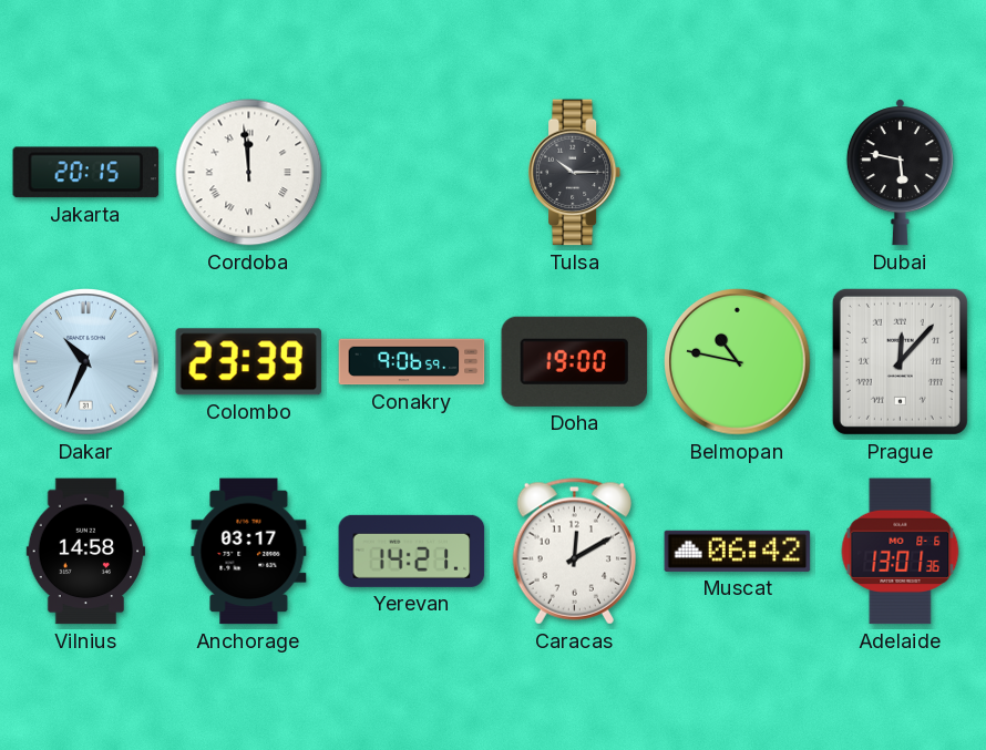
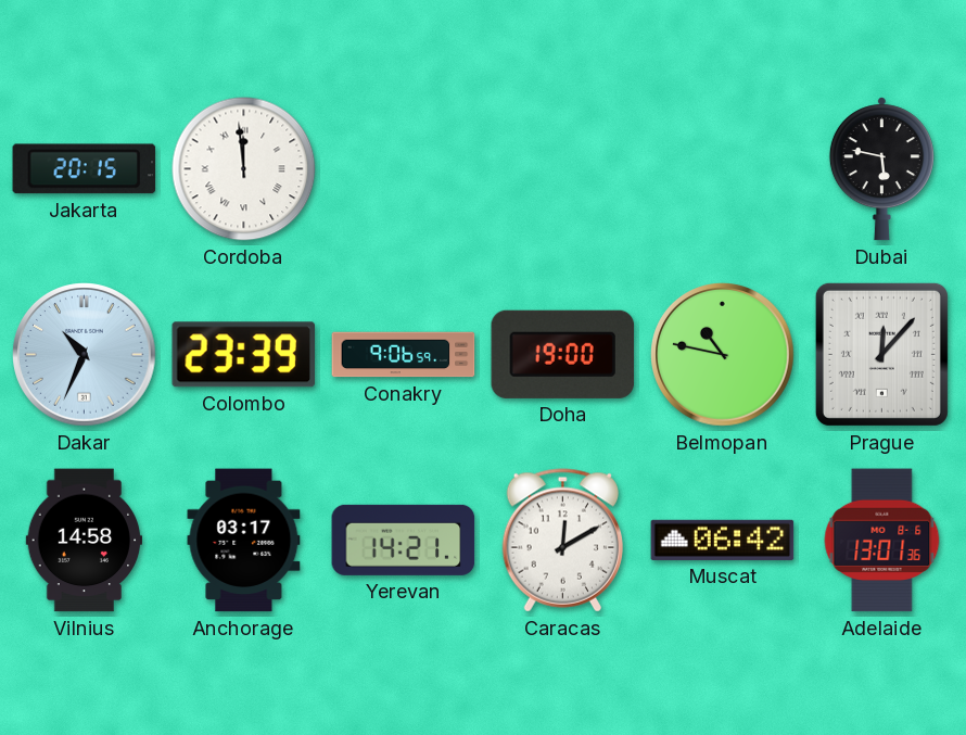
Tulsa: 10:15 -> none
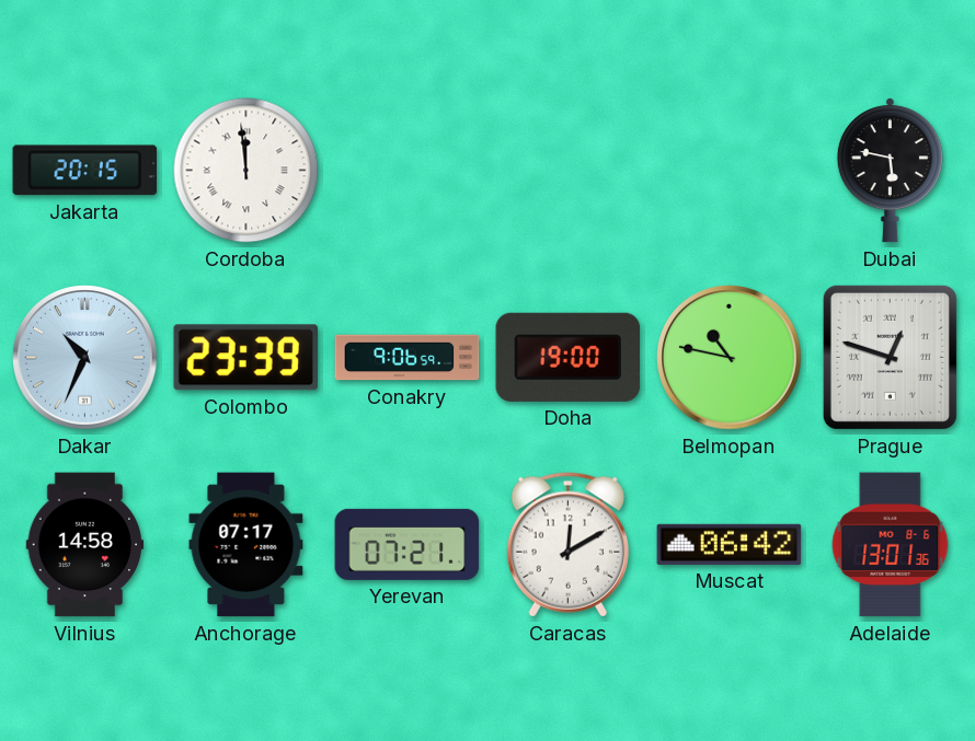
Prague: 12:07 -> 12:48
Anchorage: 03:17 -> 07:17
Yerevan: 14:21 -> 07:21
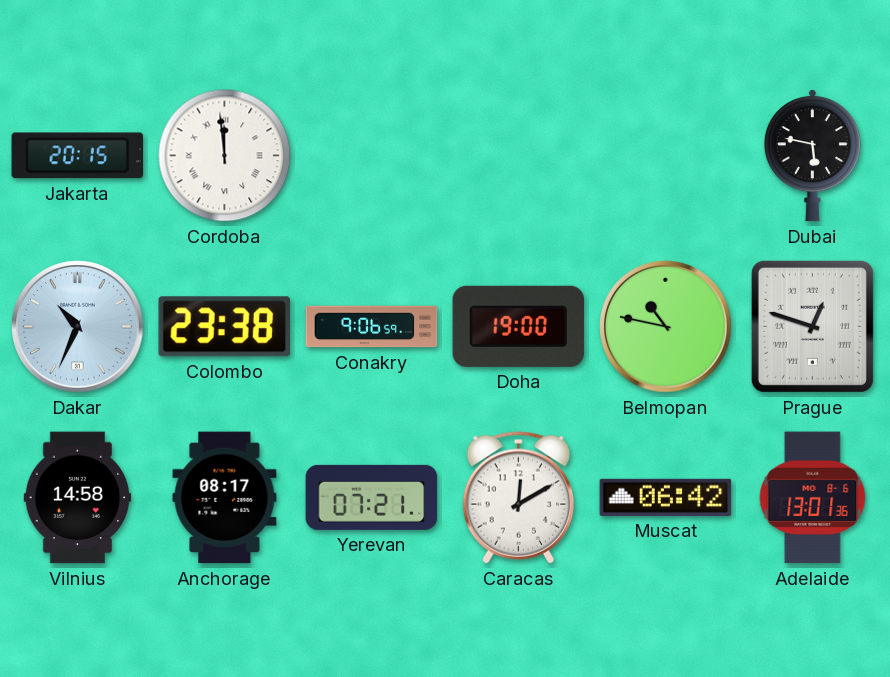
Colombo: 23:39 -> 23:38
Anchorage: 07:17 -> 08:17
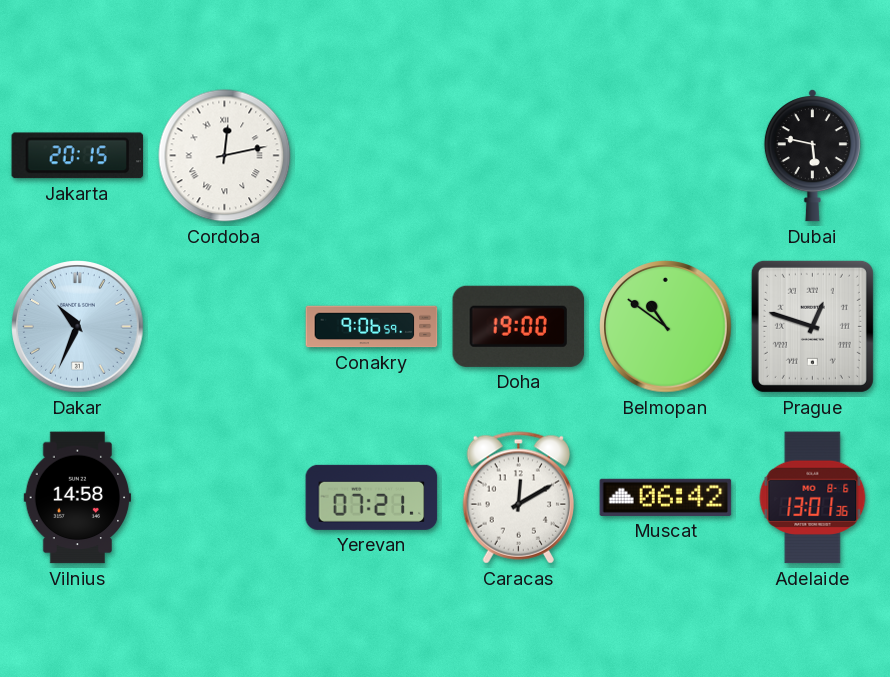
Cordoba: 11:59 -> 12:13
Colombo: 23:38 -> none
Belmopan: 10:47 -> 10:51
Anchorage: 08:17 -> none
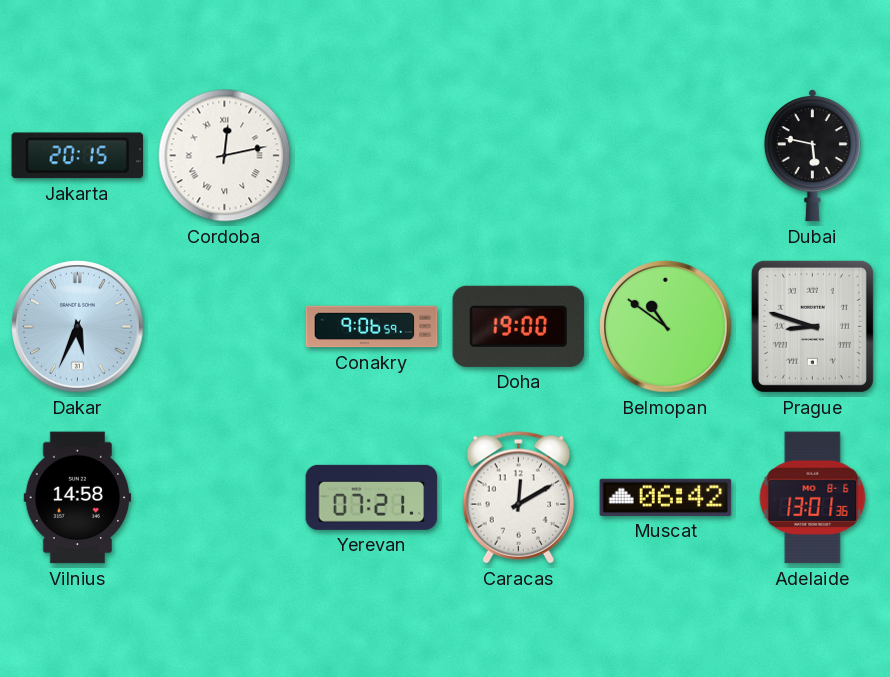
Dakar: 10:34 -> 5:34
Prague: 12:48 -> 8:48
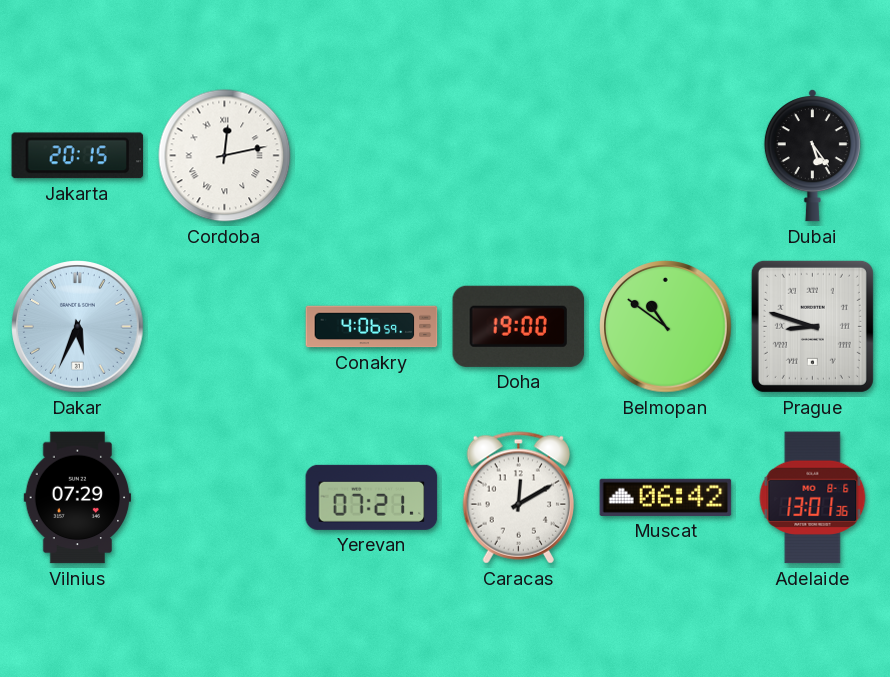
Dubai: 5:47 -> 5:24
Conakry: 9:06 -> 4:06
Vilnius: 14:58 -> 07:29
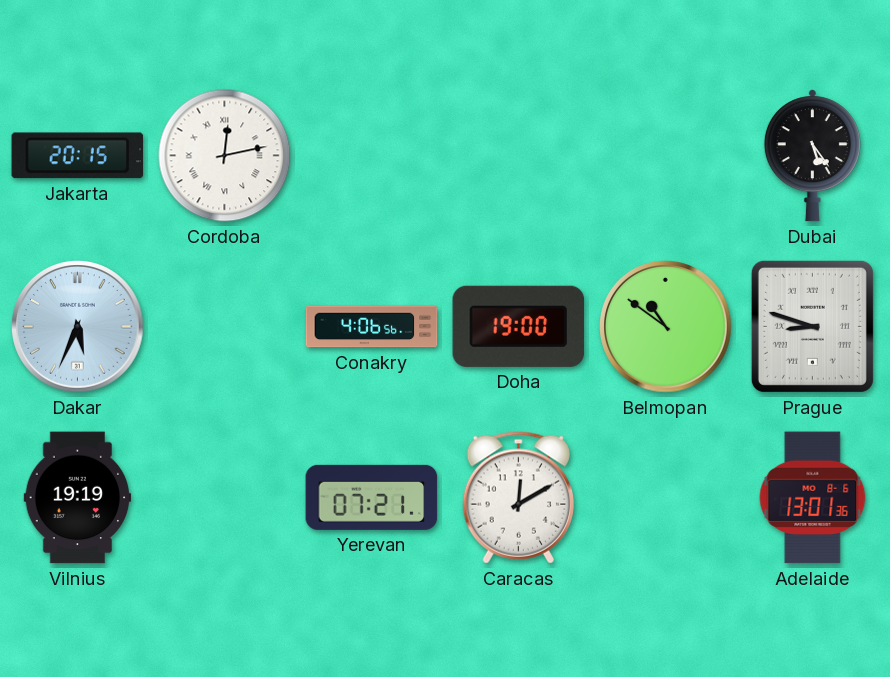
Conakry: 4:06:59 -> 4:06:56
Vilnius: 07:29 -> 19:19
Muscat: 06:42 -> none
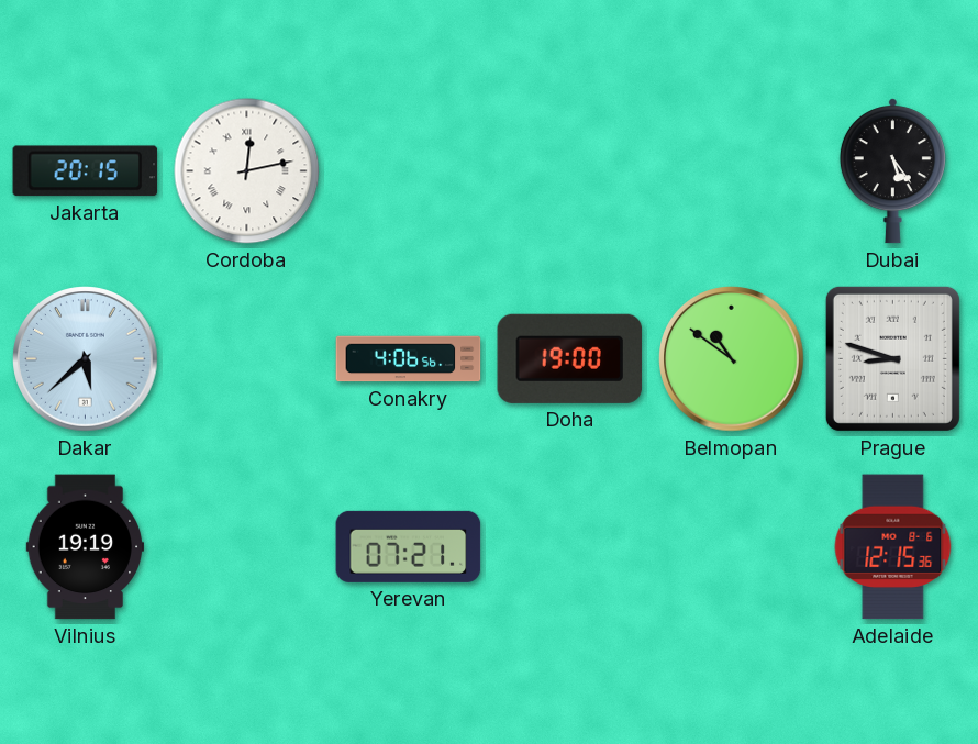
Dakar: 5:34 -> 5:38
Caracas: 12:10 -> none
Adelaide: 13:01 -> 12:15
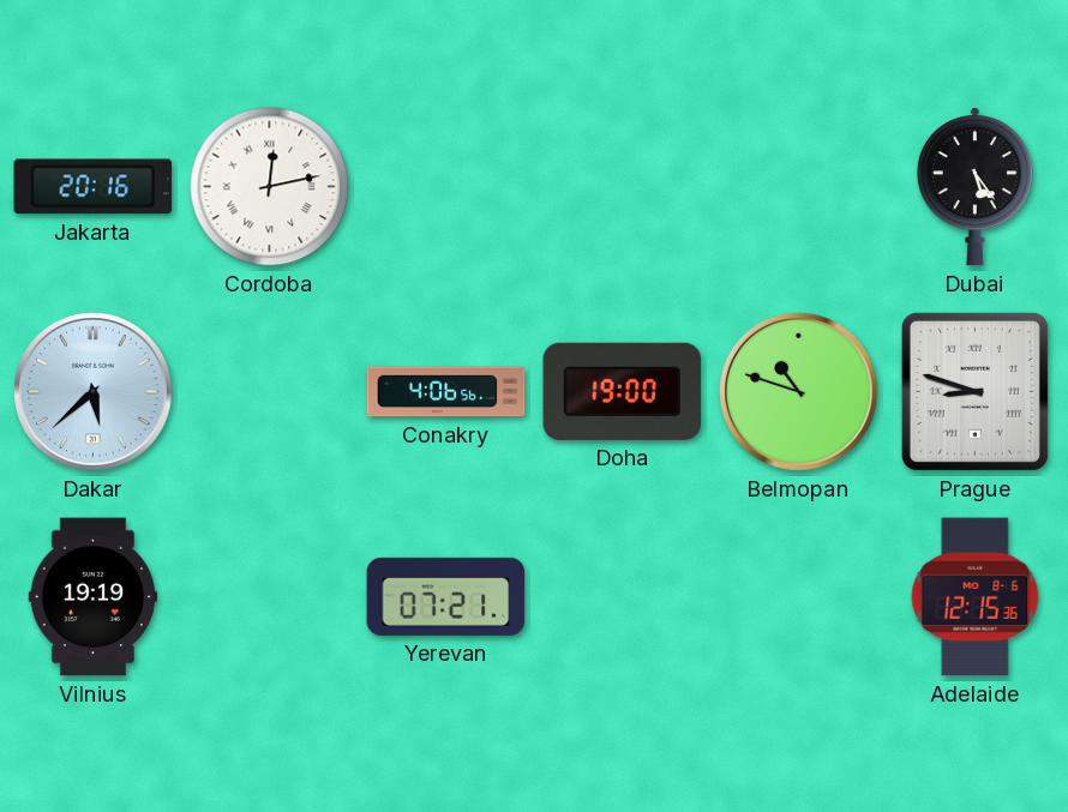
Jakarta: 20:15 -> 20:16
Belmopan: 10:51 -> 10:48
